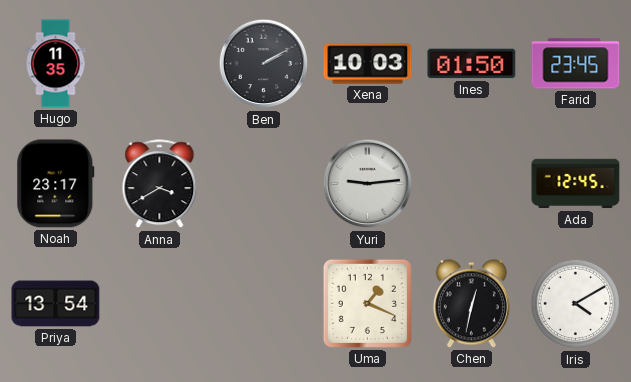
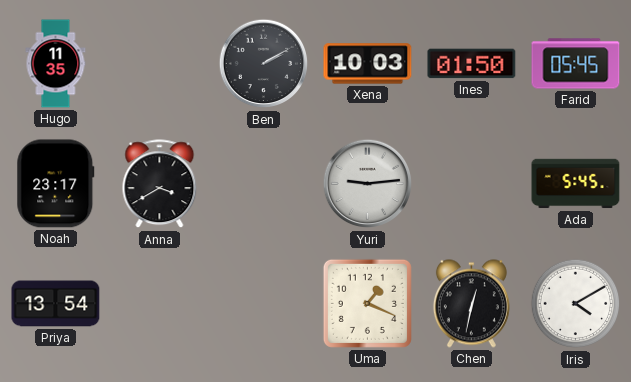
Farid: 23:45 -> 05:45
Ada: 12:45 -> 5:45
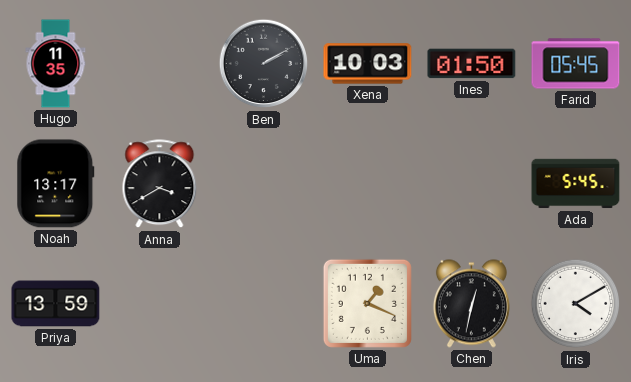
Noah: 23:17 -> 13:17
Yuri: 9:14 -> none
Priya: 13:54 -> 13:59
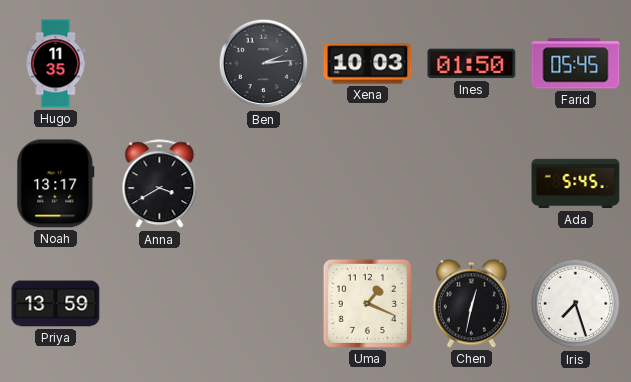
Ben: 2:10 -> 2:14
Iris: 4:10 -> 7:27
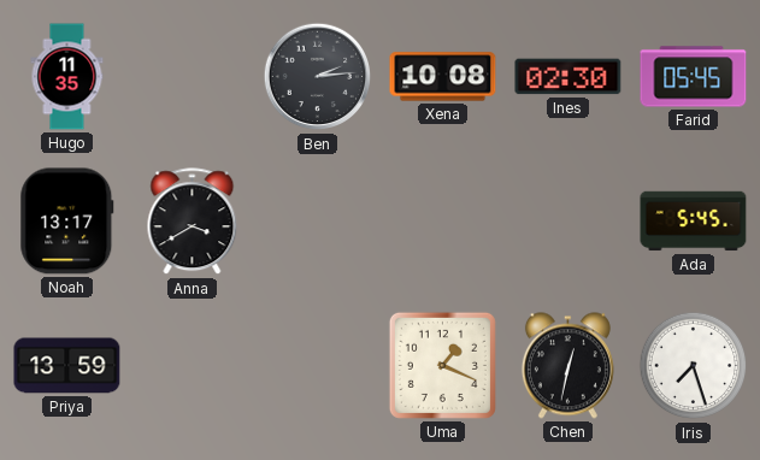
Xena: 10:03 -> 10:08
Ines: 01:50 -> 02:30
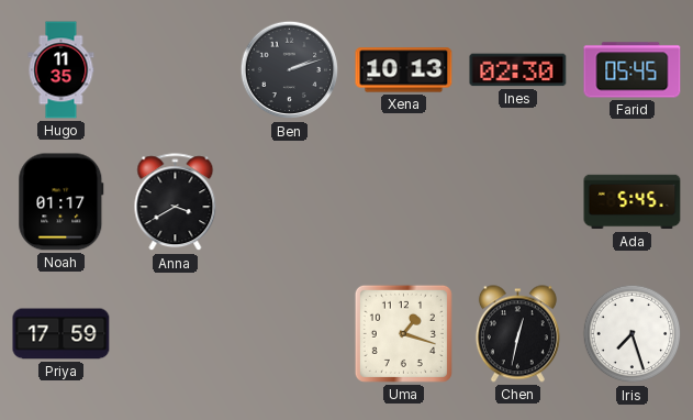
Ben: 2:14 -> 2:12
Xena: 10:08 -> 10:13
Noah: 13:17 -> 01:17
Priya: 13:59 -> 17:59
Uma: 1:19 -> 1:18
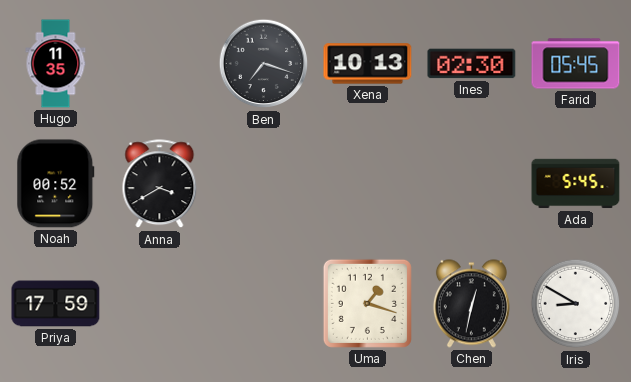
Ben: 2:12 -> 7:18
Noah: 01:17 -> 00:52
Iris: 7:27 -> 8:50
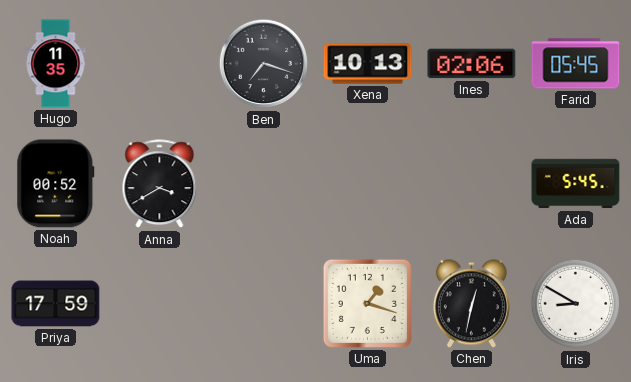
Ines: 02:30 -> 02:06
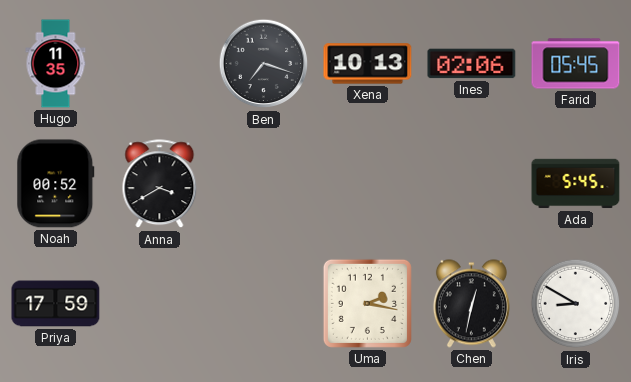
Uma: 1:18 -> 2:17
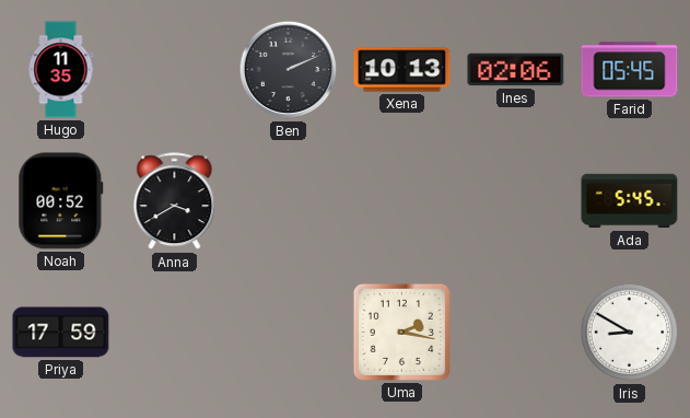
Ben: 7:18 -> 2:11
Chen: 12:32 -> none
